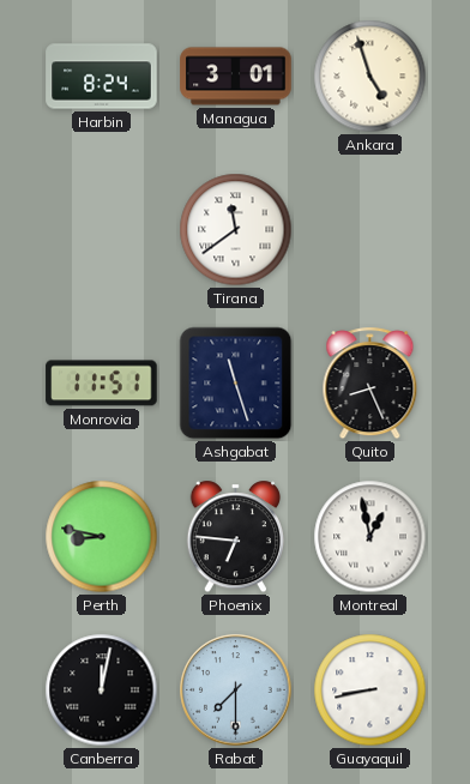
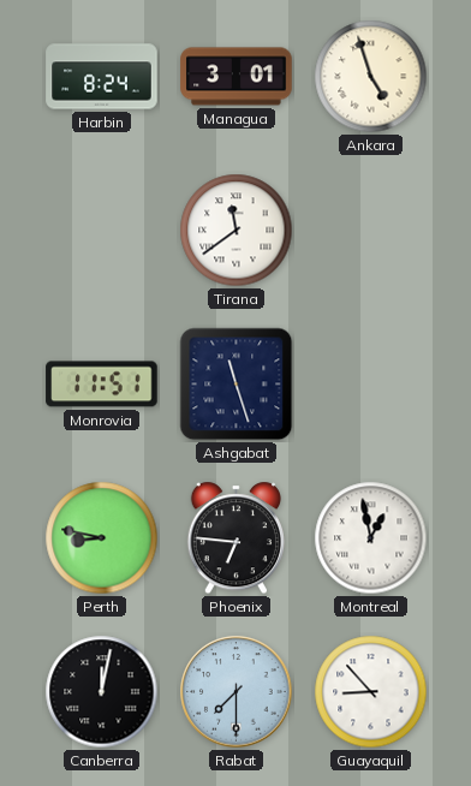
Quito: 8:26 -> none
Guayaquil: 8:43 -> 8:53
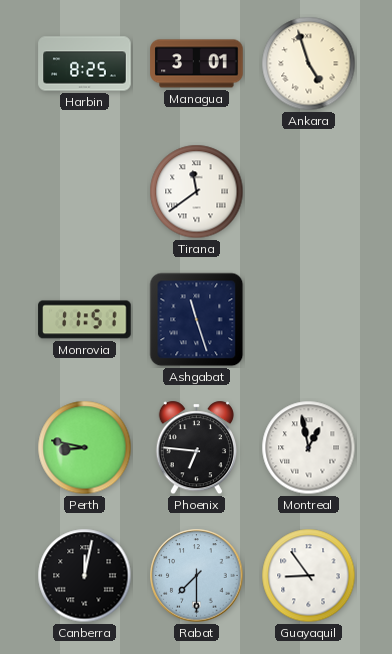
Harbin: 8:24 -> 8:25
Guayaquil: 8:53 -> 8:54
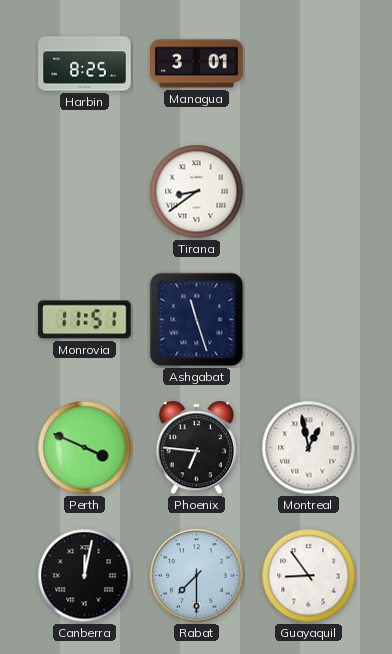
Ankara: 4:57 -> none
Tirana: 11:39 -> 8:39
Perth: 8:47 -> 3:49
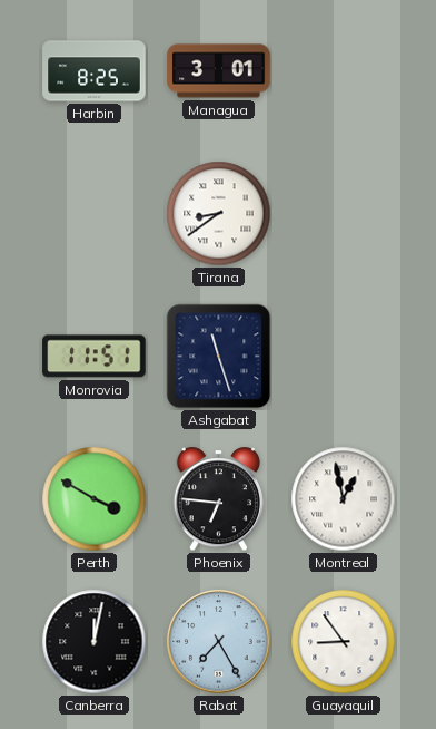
Perth: 3:49 -> 3:50
Rabat: 7:30 -> 7:25
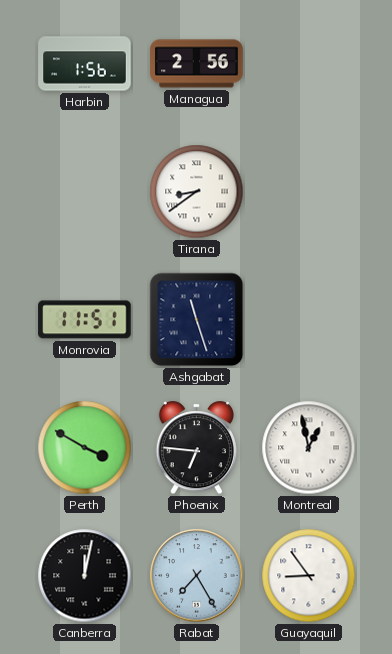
Harbin: 8:25 -> 1:56
Managua: 3:01 -> 2:56
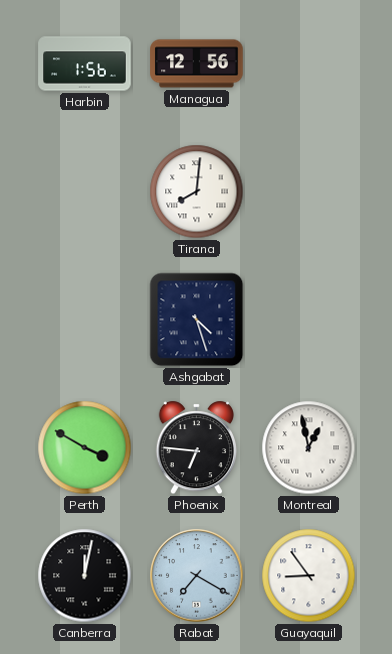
Managua: 2:56 -> 12:56
Tirana: 8:39 -> 8:01
Monrovia: 11:51 -> none
Ashgabat: 11:27 -> 4:27
Rabat: 7:25 -> 7:20
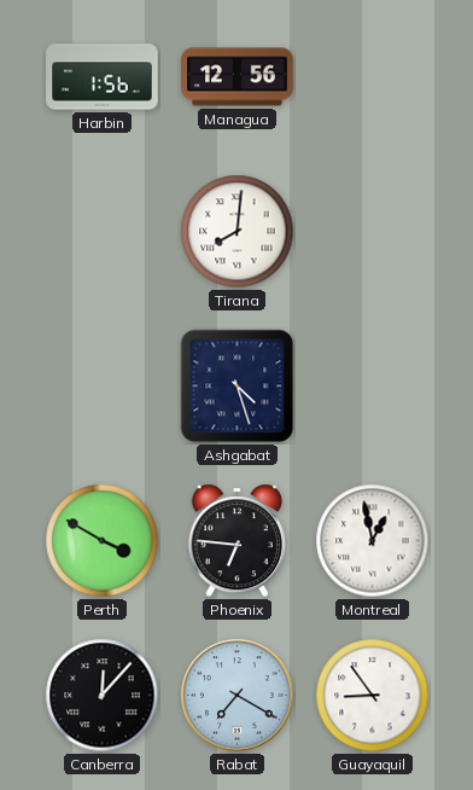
Canberra: 12:02 -> 12:07
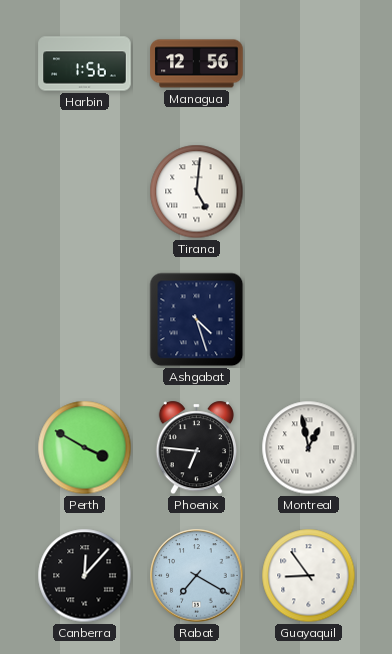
Tirana: 8:01 -> 5:01
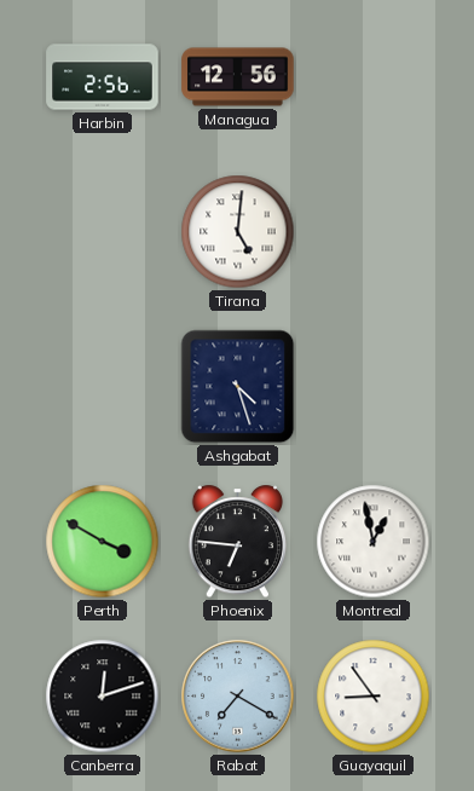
Harbin: 1:56 -> 2:56
Canberra: 12:07 -> 12:12
